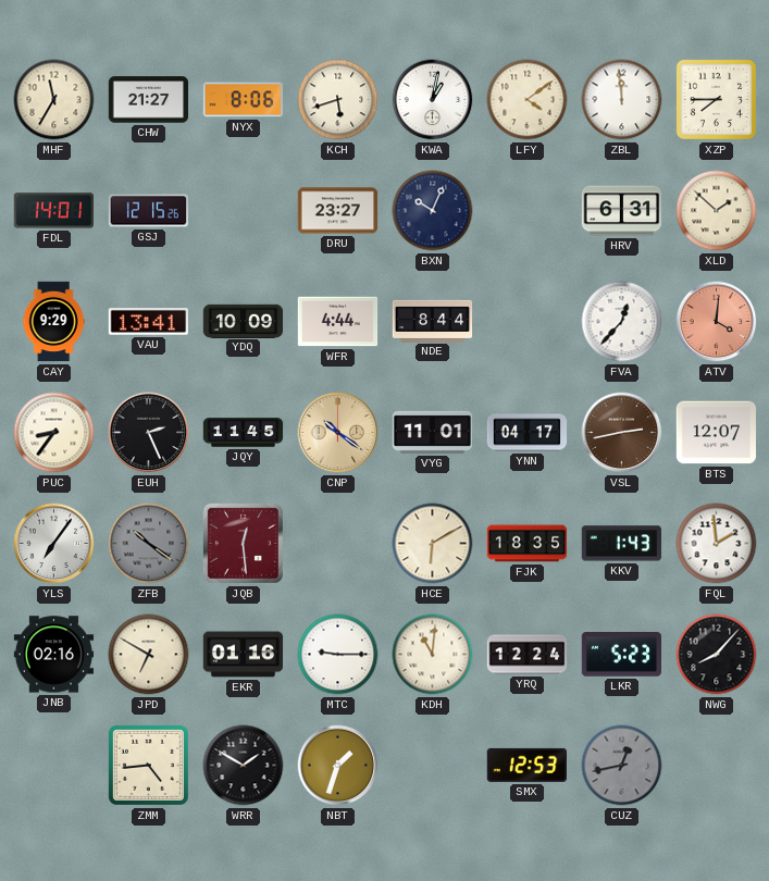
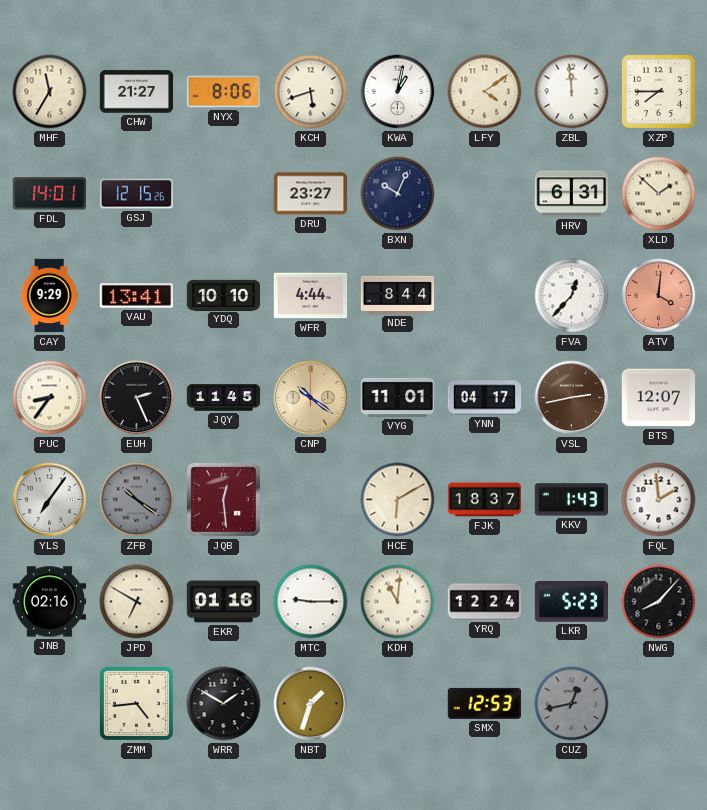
YDQ: 10:09 -> 10:10
FJK: 18:35 -> 18:37
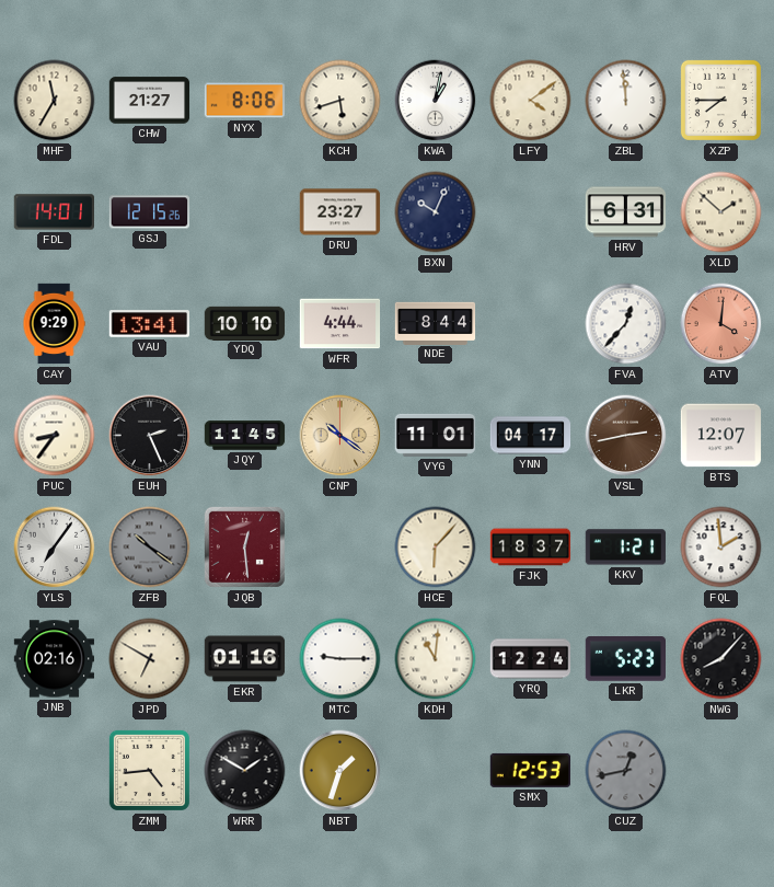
HCE: 6:10 -> 6:07
KKV: 1:43 -> 1:21
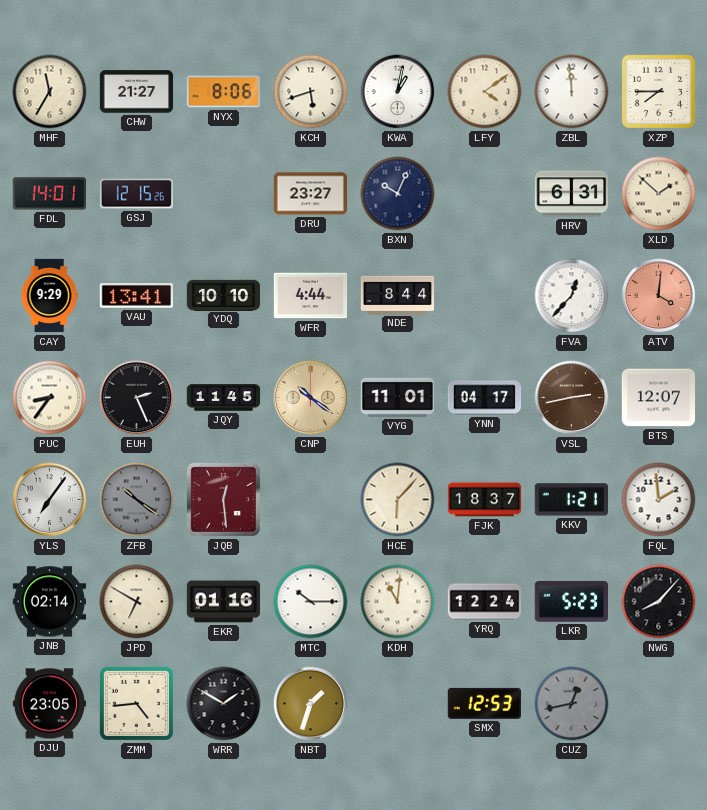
JNB: 02:16 -> 02:14
MTC: 9:15 -> 10:15
DJU: none -> 23:05
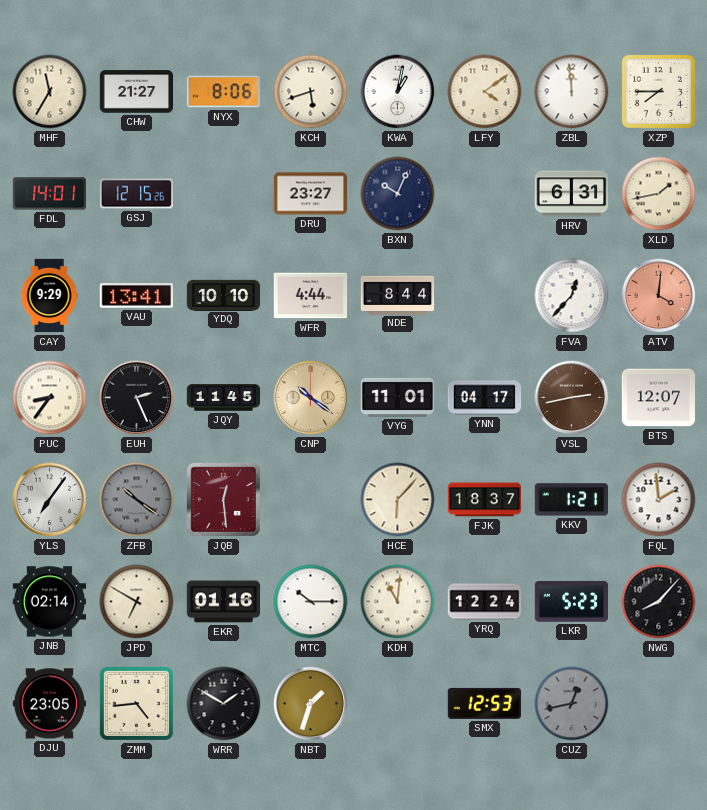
XLD: 1:52 -> 1:43
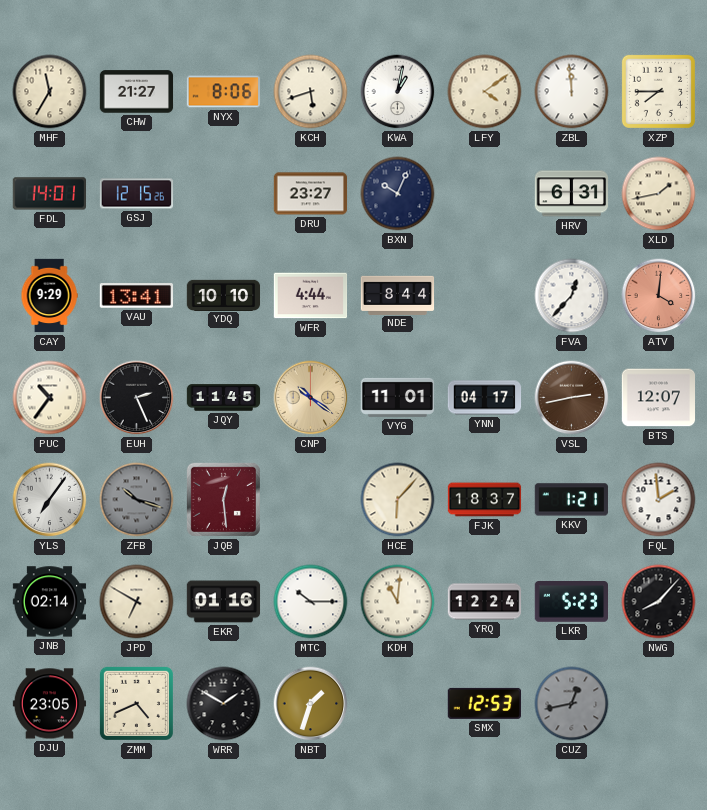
PUC: 8:36 -> 10:36
ZFB: 10:21 -> 10:18
ZMM: 4:44 -> 4:41
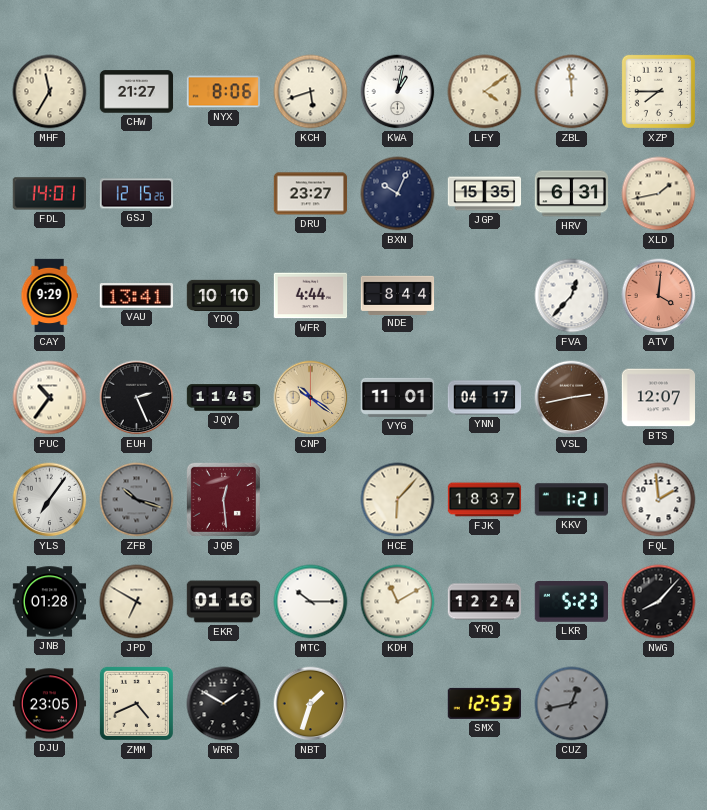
JGP: none -> 15:35
JNB: 02:14 -> 01:28
KDH: 11:01 -> 11:10
